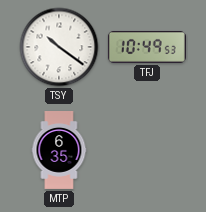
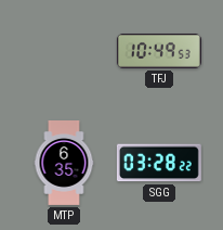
TSY: 10:21 -> none
SGG: none -> 03:28
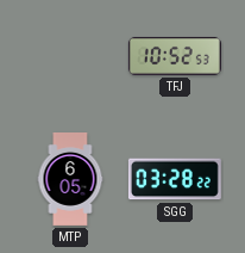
TFJ: 10:49 -> 10:52
MTP: 6:35 -> 6:05
